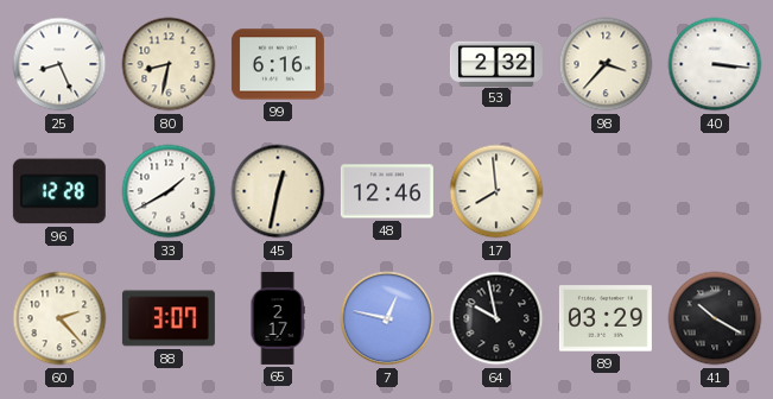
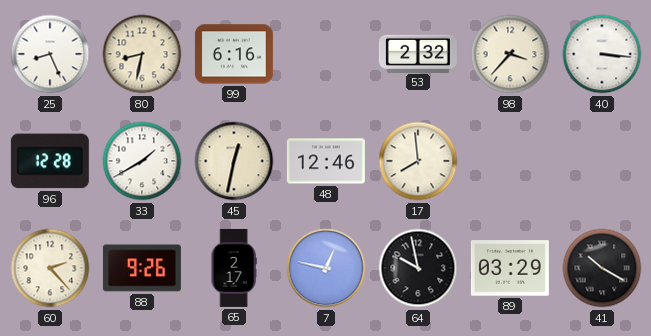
88: 3:07 -> 9:26
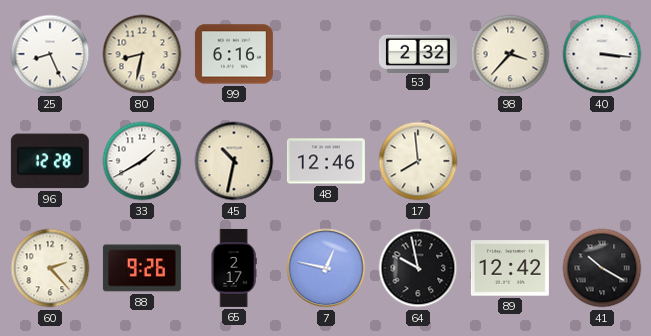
45: 12:32 -> 10:32
89: 03:29 -> 12:42
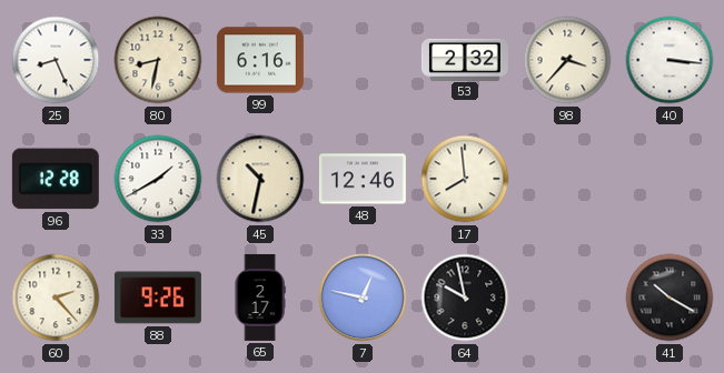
89: 12:42 -> none
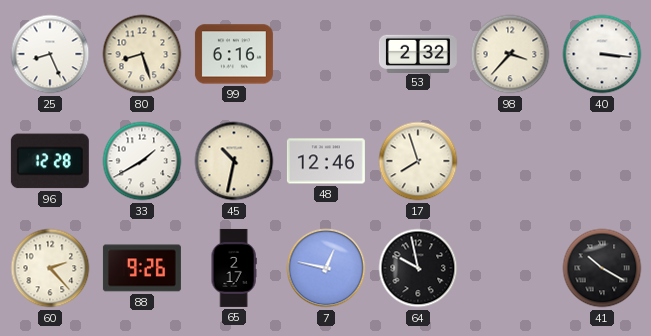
80: 8:32 -> 8:27
17: 7:59 -> 7:57
